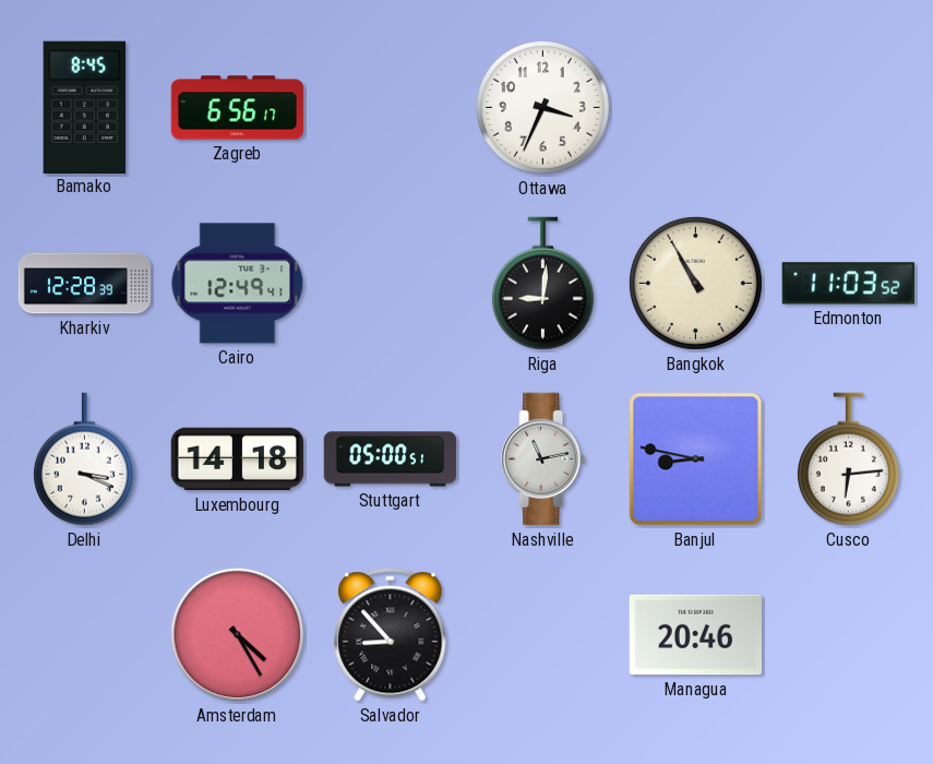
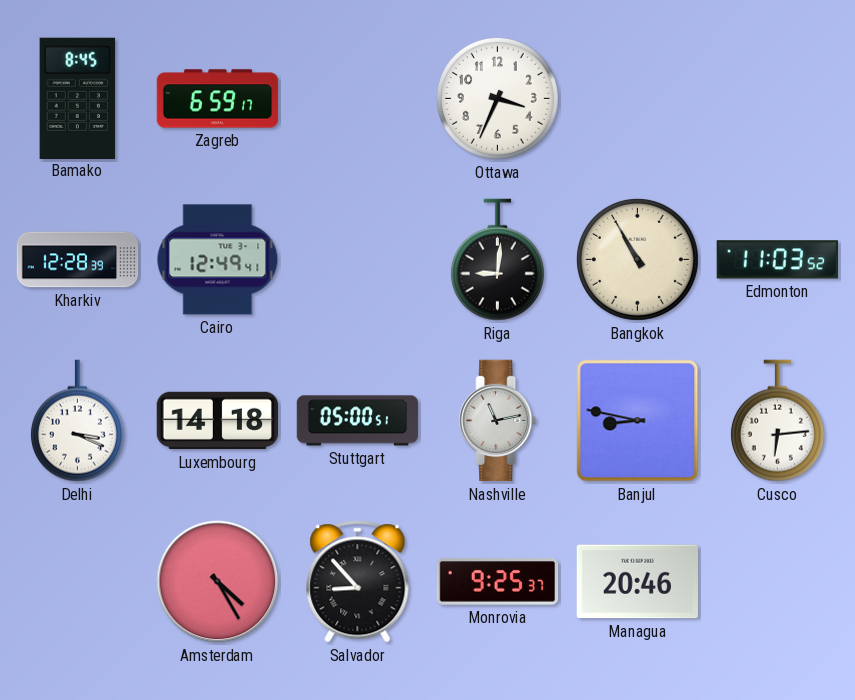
Zagreb: 6:56 -> 6:59
Monrovia: none -> 9:25
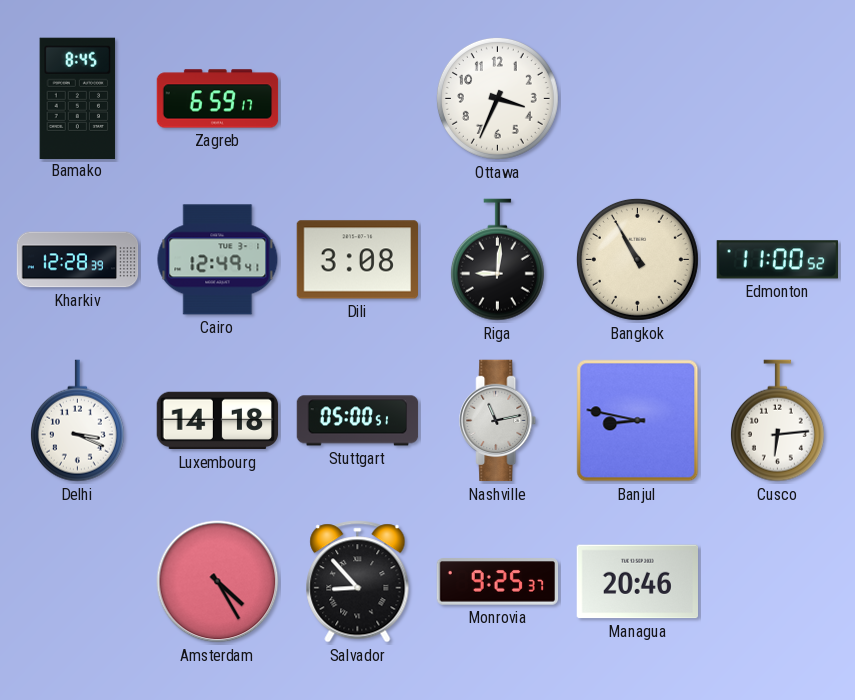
Dili: none -> 3:08
Edmonton: 11:03 -> 11:00
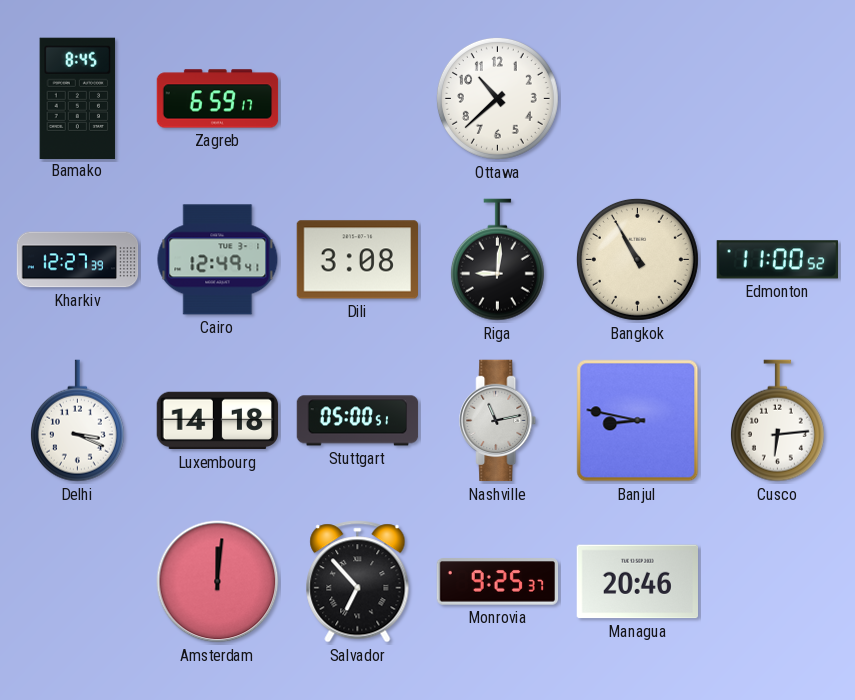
Ottawa: 3:34 -> 10:38
Kharkiv: 12:28 -> 12:27
Amsterdam: 4:25 -> 12:01
Salvador: 8:53 -> 6:53
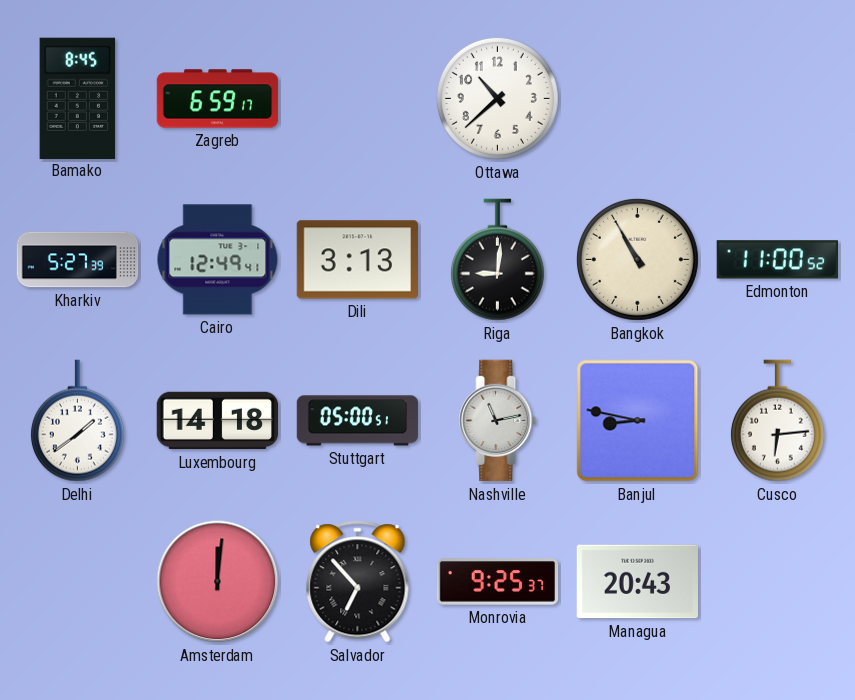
Kharkiv: 12:27 -> 5:27
Dili: 3:08 -> 3:13
Delhi: 3:19 -> 1:39
Managua: 20:46 -> 20:43
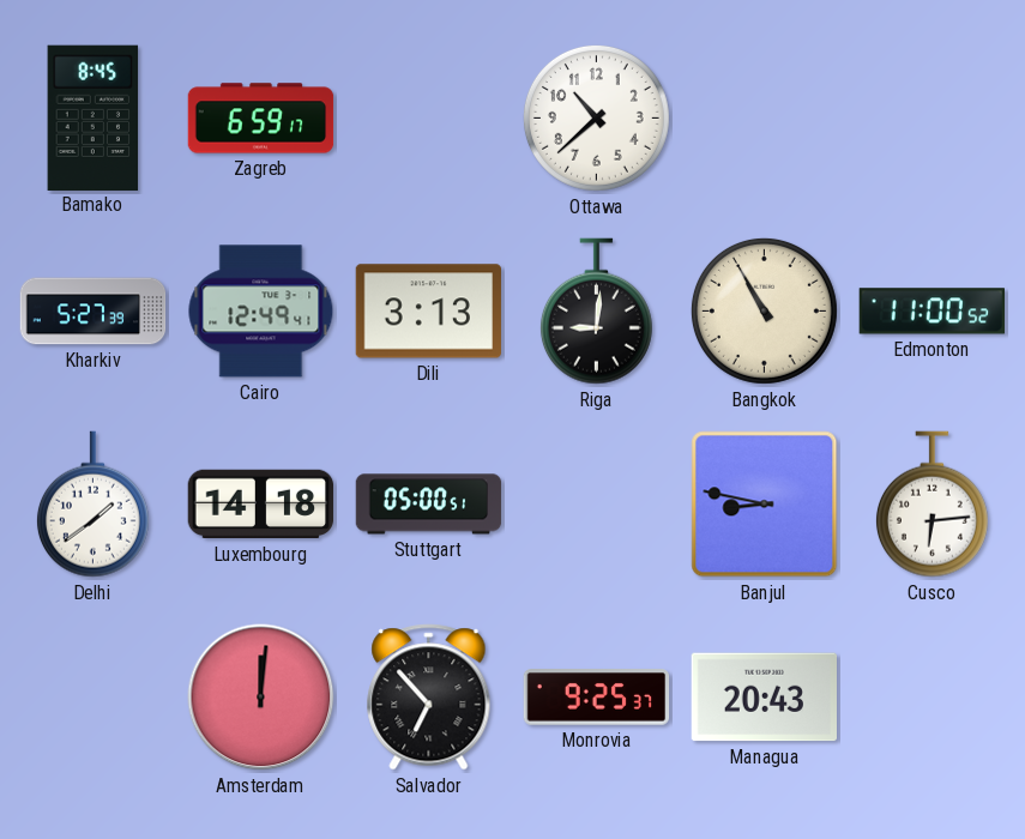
Nashville: 11:13 -> none
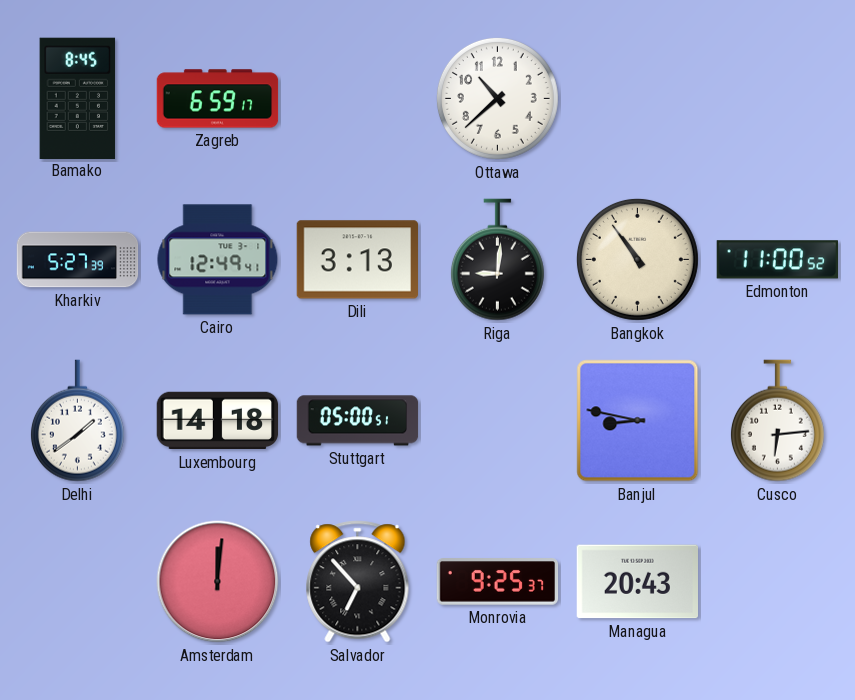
Bangkok: 10:55 -> 10:54
